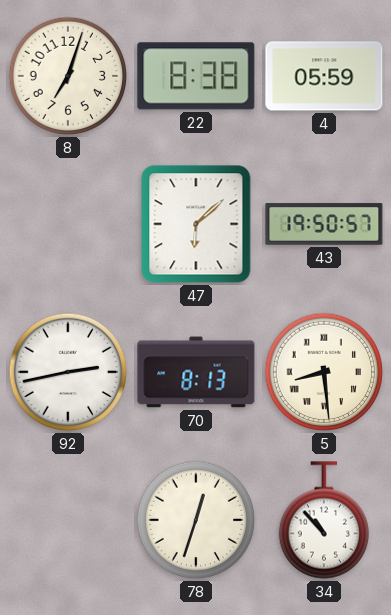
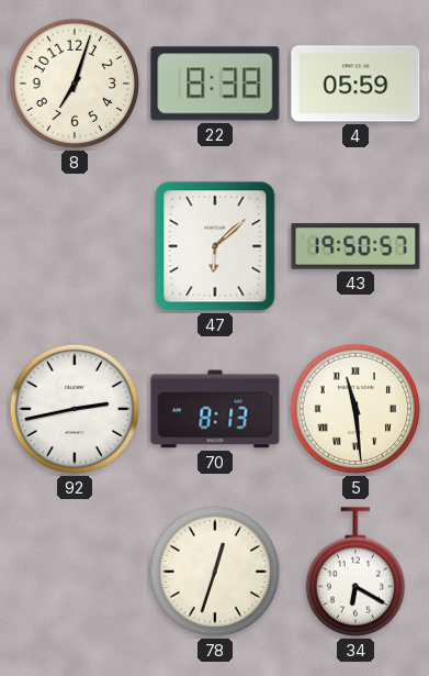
5: 8:29 -> 11:29
34: 10:53 -> 6:20
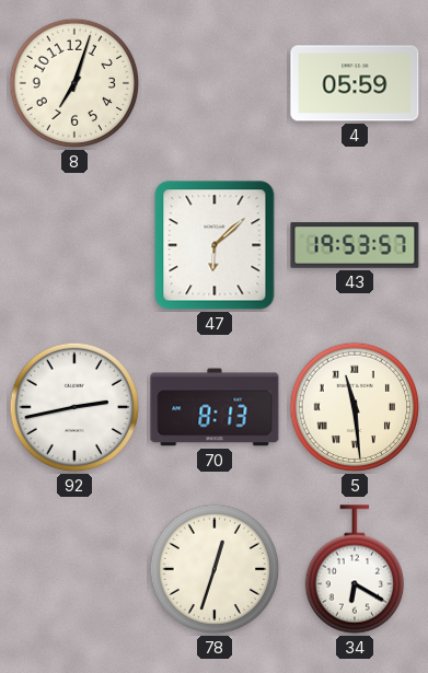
22: 8:38 -> none
43: 19:50 -> 19:53
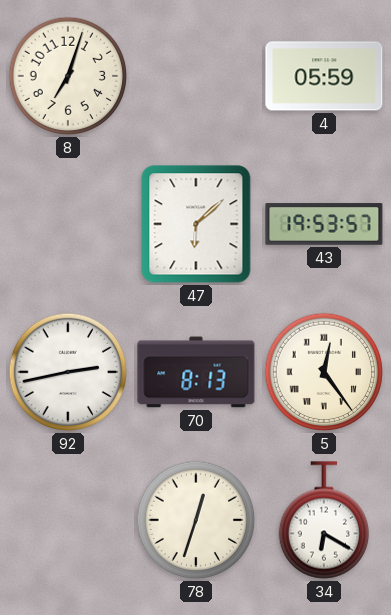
5: 11:29 -> 12:24
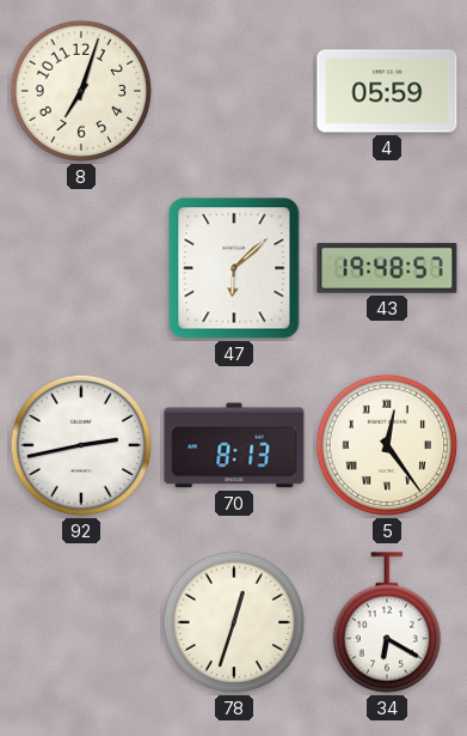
43: 19:53 -> 19:48
